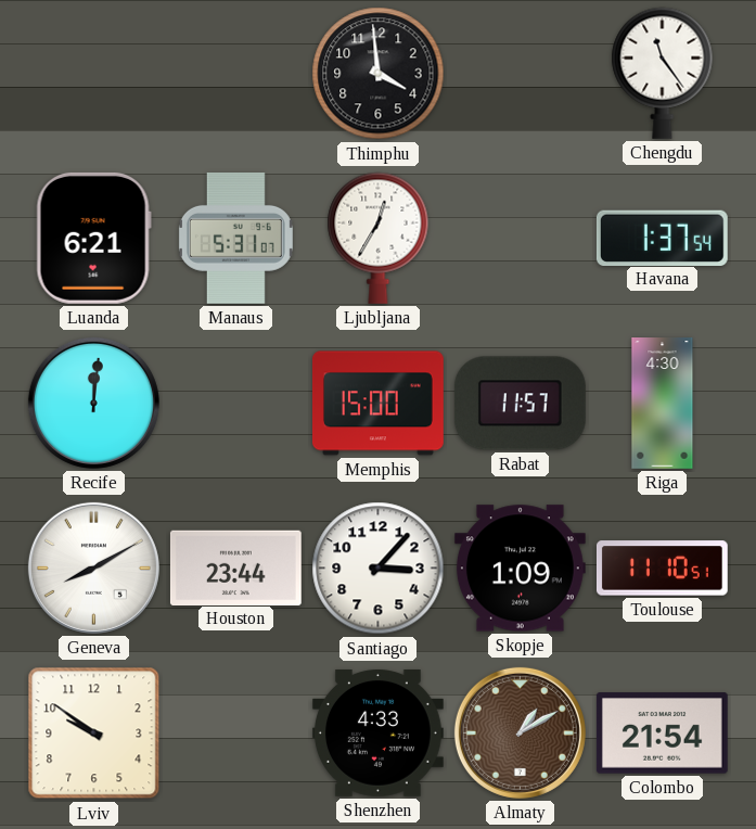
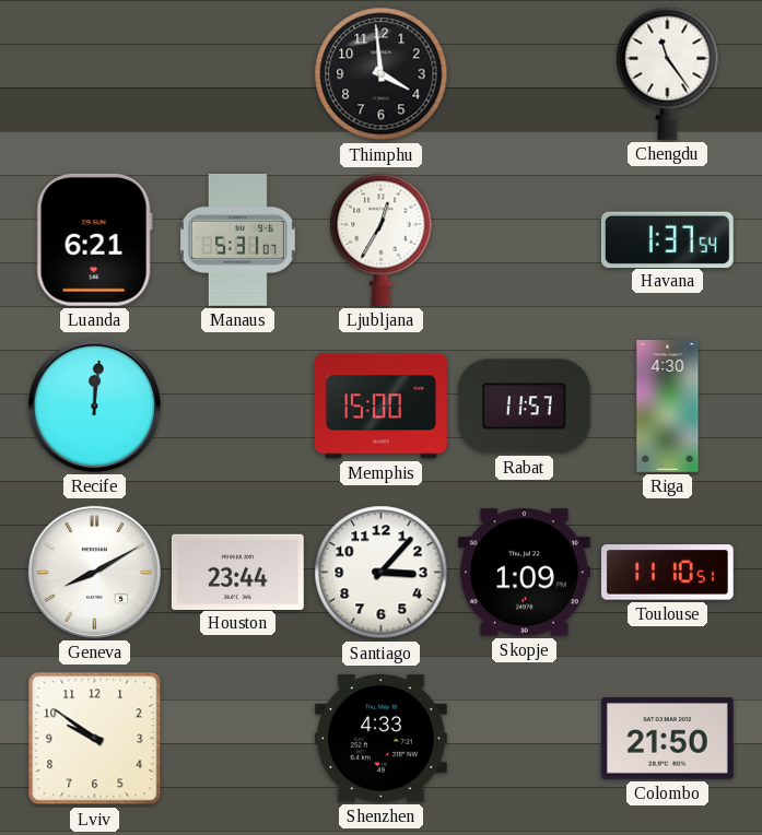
Almaty: 1:10 -> none
Colombo: 21:54 -> 21:50
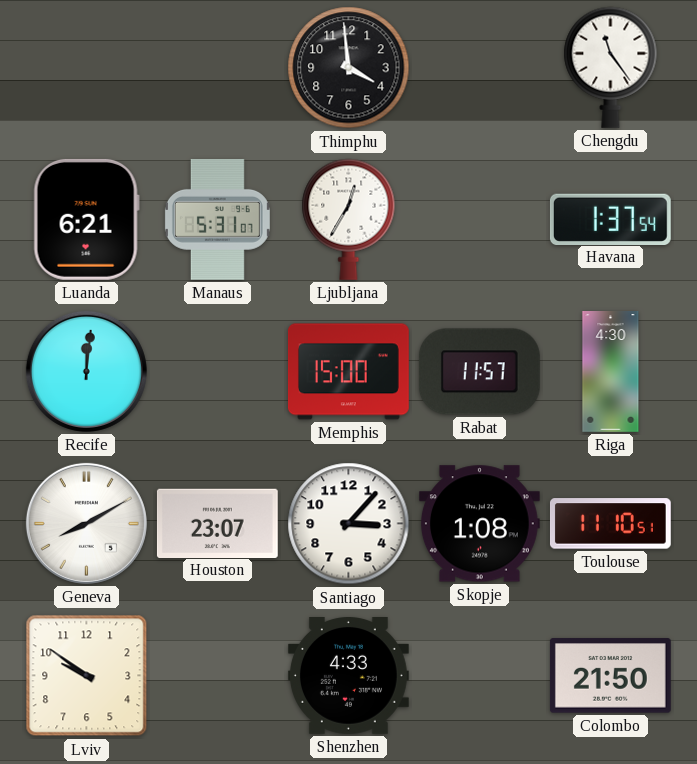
Houston: 23:44 -> 23:07
Skopje: 1:09 -> 1:08
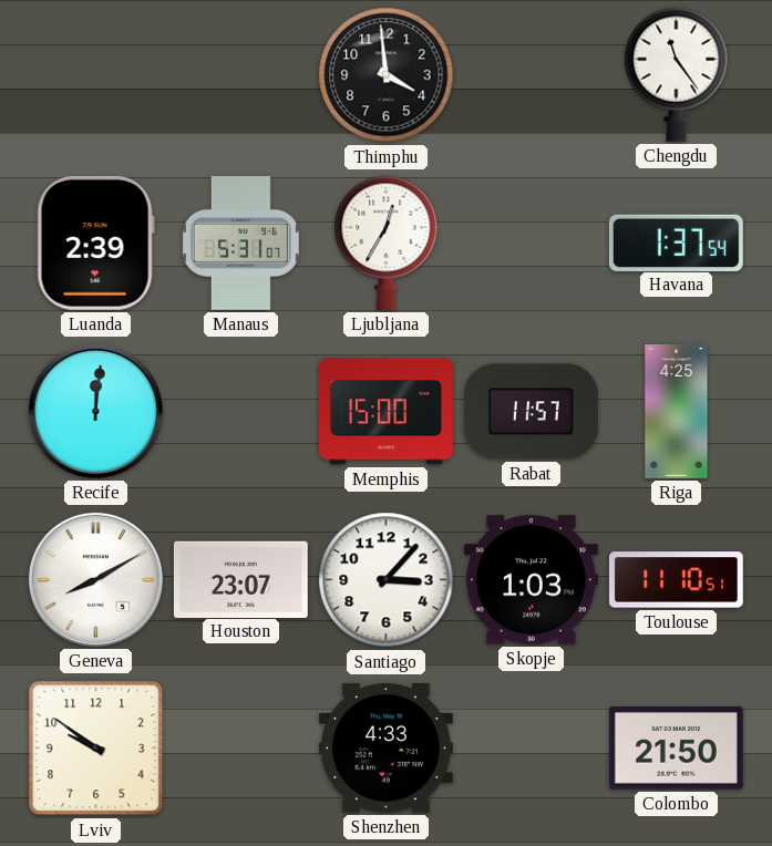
Luanda: 6:21 -> 2:39
Riga: 4:30 -> 4:25
Skopje: 1:08 -> 1:03
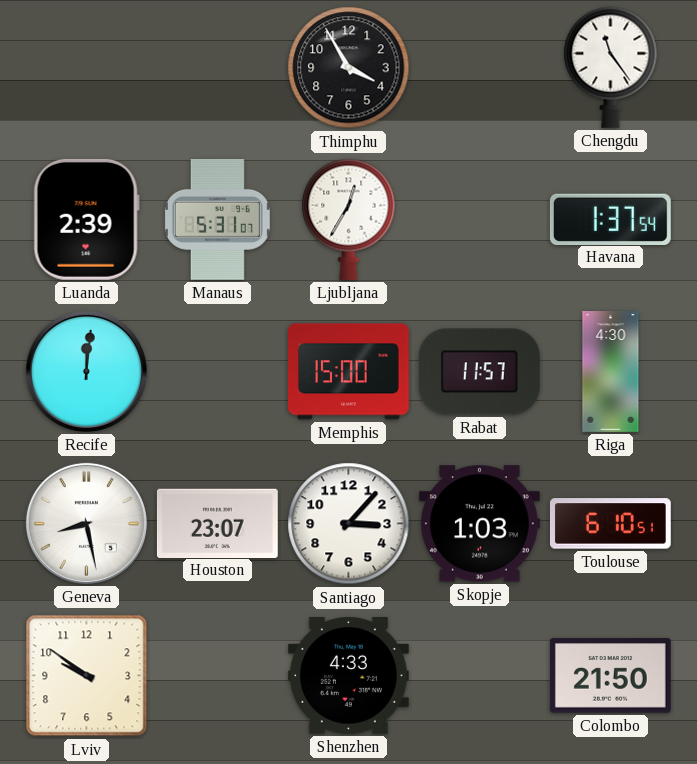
Thimphu: 3:59 -> 3:55
Riga: 4:25 -> 4:30
Geneva: 8:10 -> 8:28
Toulouse: 11:10 -> 6:10
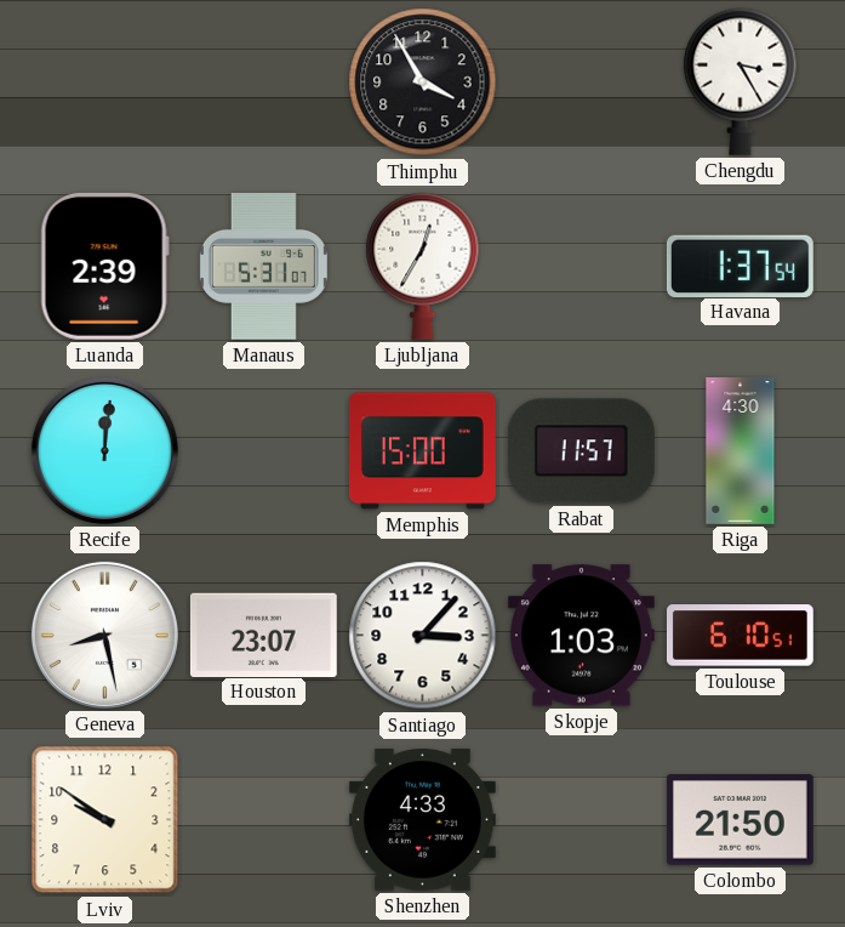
Chengdu: 11:24 -> 3:25
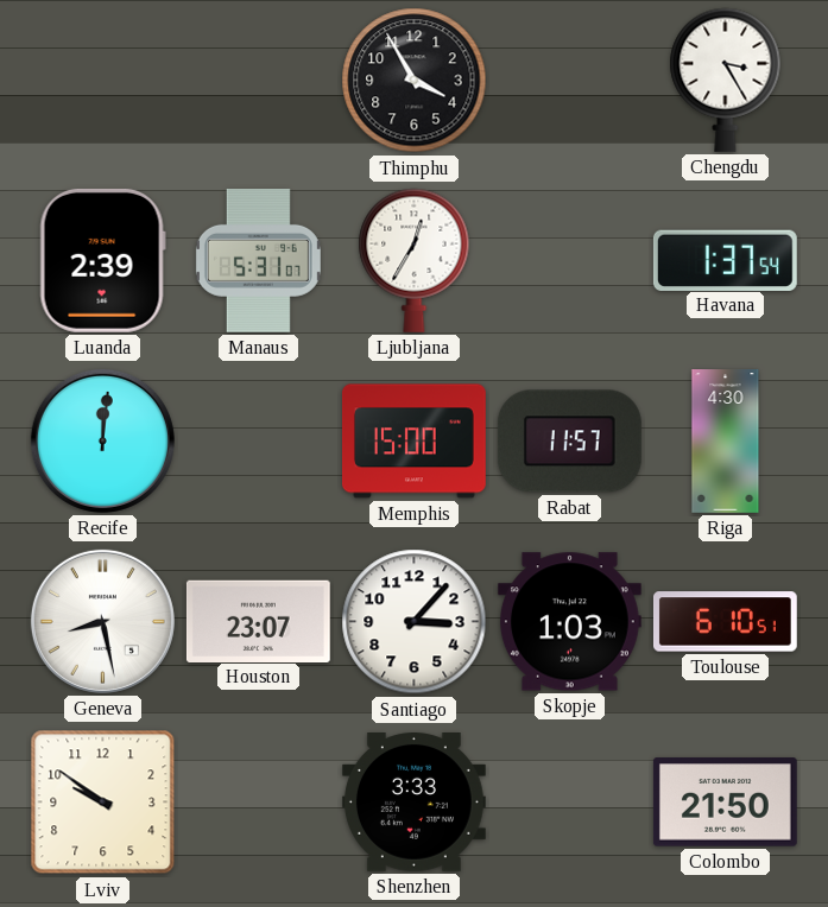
Shenzhen: 4:33 -> 3:33
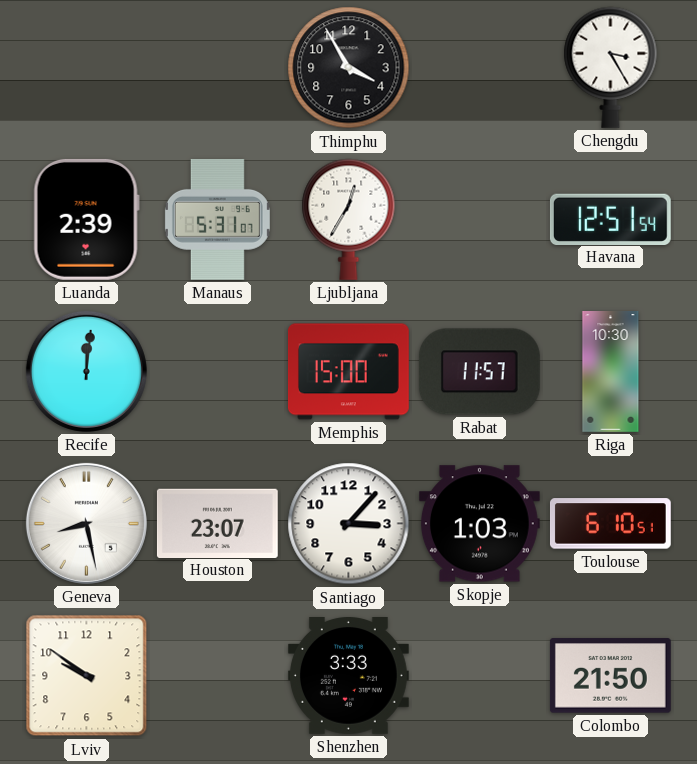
Havana: 1:37 -> 12:51
Riga: 4:30 -> 10:30
